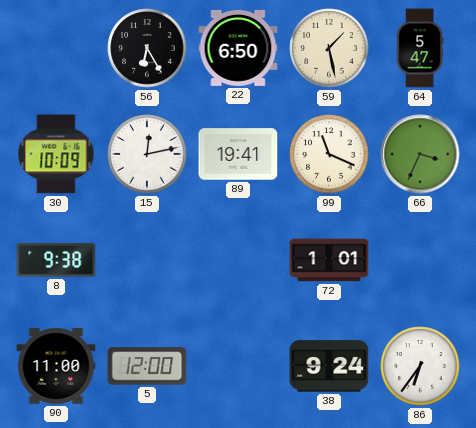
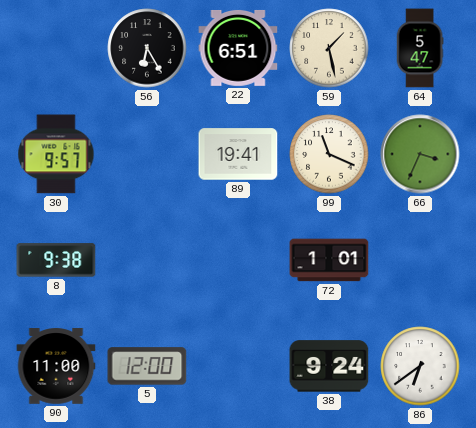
22: 6:50 -> 6:51
30: 10:09 -> 9:57
15: 12:13 -> none
86: 6:36 -> 6:39
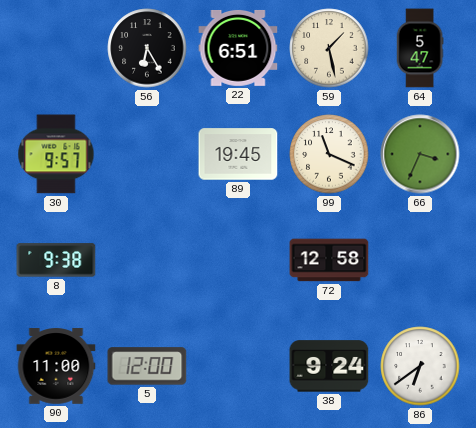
89: 19:41 -> 19:45
72: 1:01 -> 12:58
